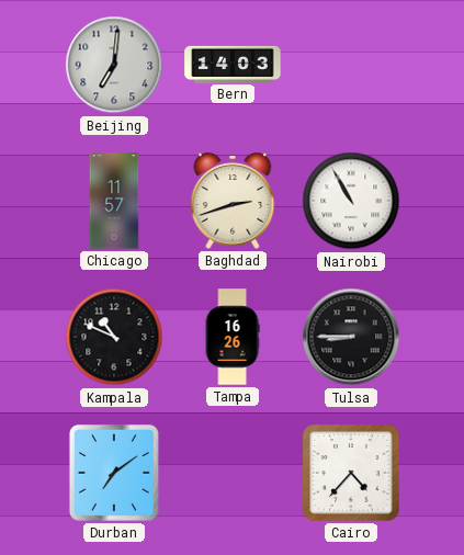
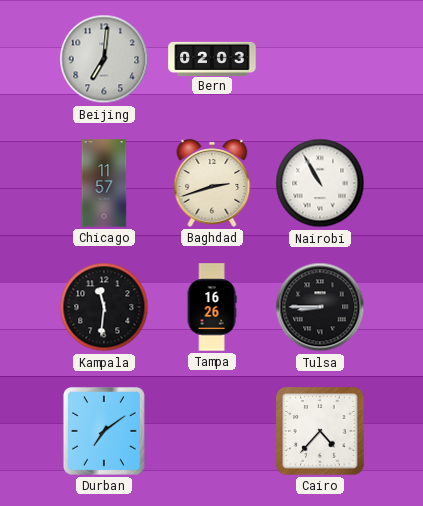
Bern: 14:03 -> 02:03
Kampala: 10:49 -> 11:31
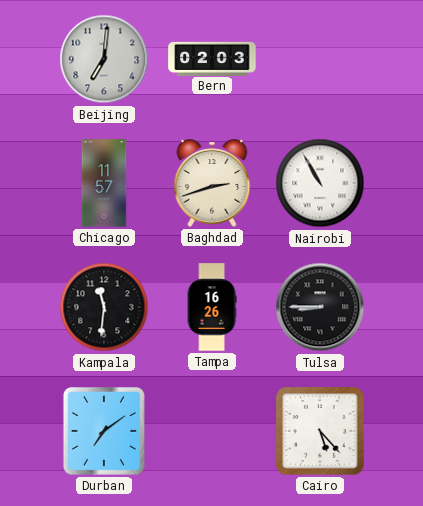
Cairo: 4:37 -> 5:23
